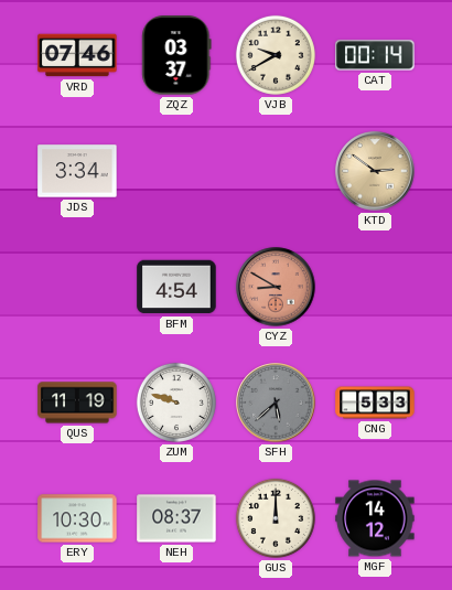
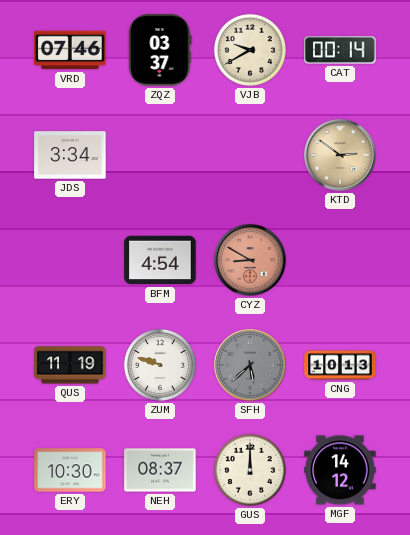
CNG: 5:33 -> 10:13
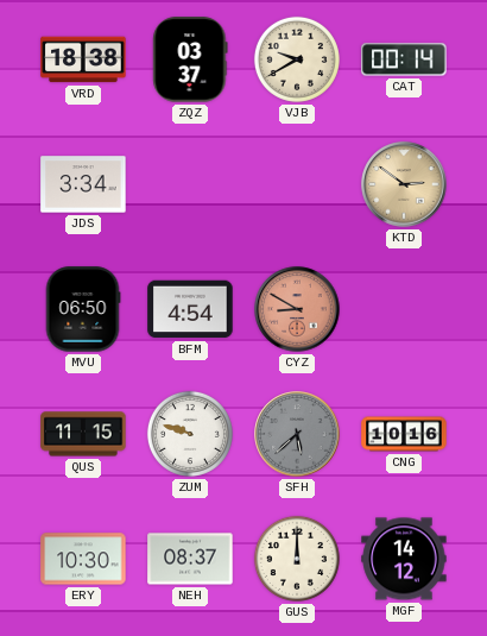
VRD: 07:46 -> 18:38
MVU: none -> 06:50
QUS: 11:19 -> 11:15
CNG: 10:13 -> 10:16
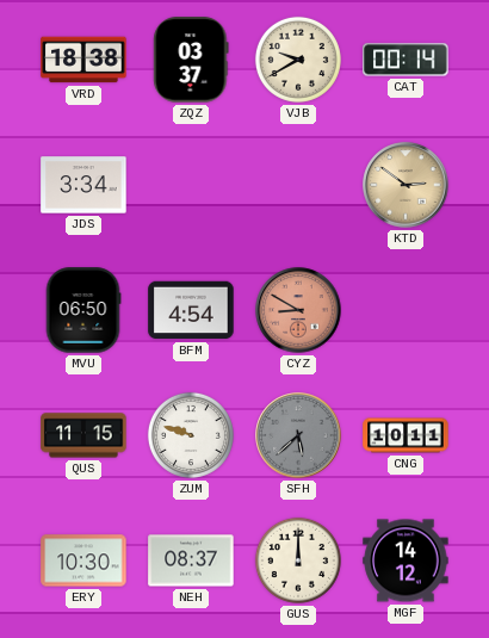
CNG: 10:16 -> 10:11
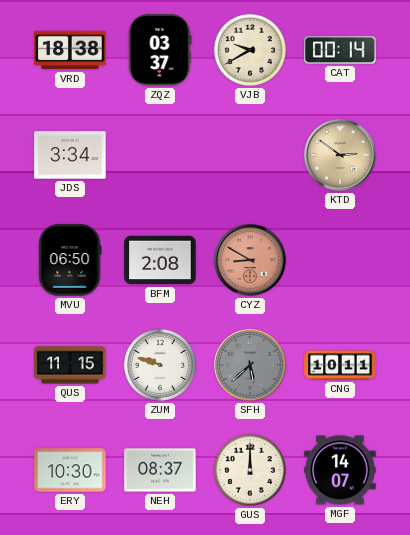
BFM: 4:54 -> 2:08
MGF: 14:12 -> 14:07
